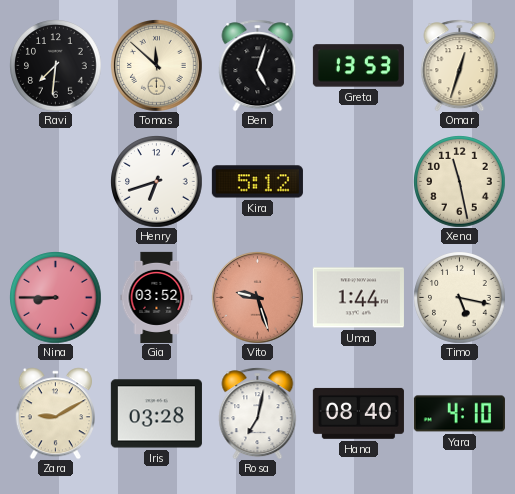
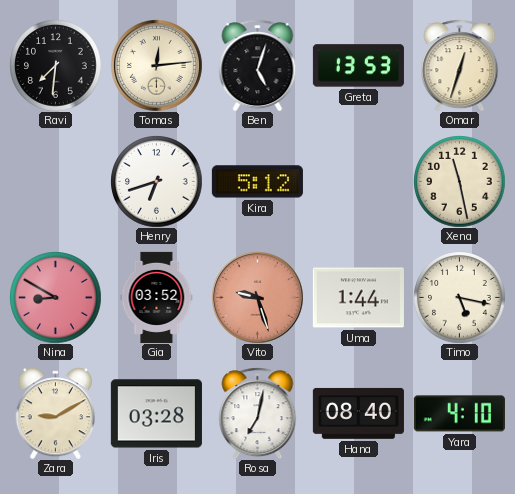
Tomas: 11:52 -> 12:14
Nina: 8:45 -> 8:50
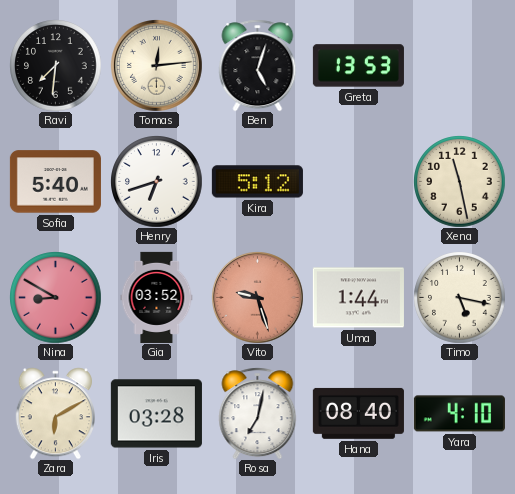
Omar: 12:33 -> none
Sofia: none -> 5:40
Zara: 9:10 -> 6:10
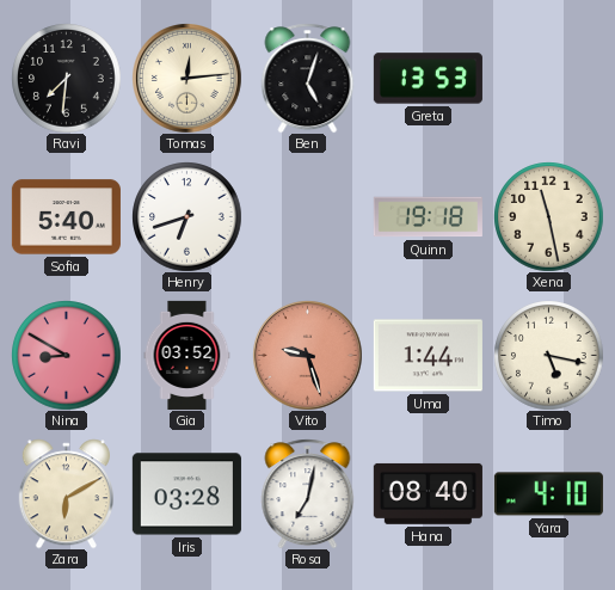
Kira: 5:12 -> none
Quinn: none -> 19:18
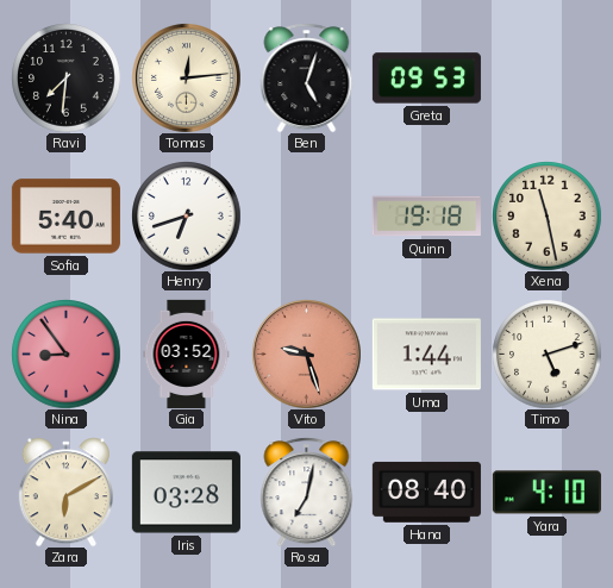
Greta: 13:53 -> 09:53
Nina: 8:50 -> 8:54
Timo: 5:17 -> 5:12
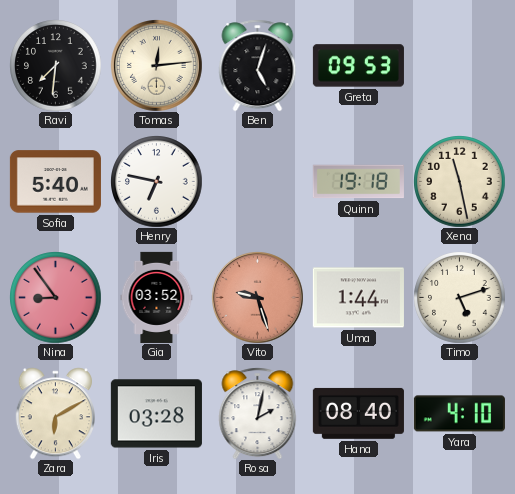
Henry: 6:42 -> 6:47
Rosa: 7:02 -> 2:02
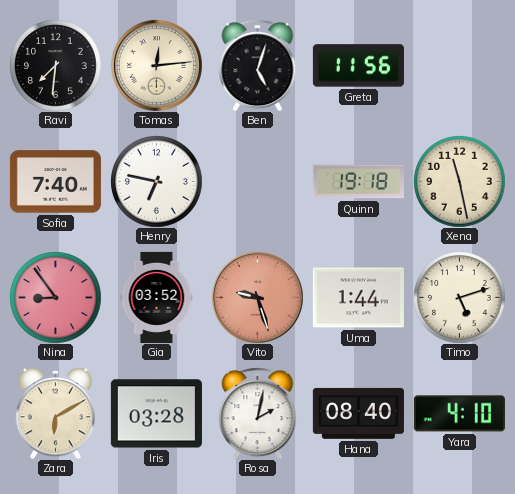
Greta: 09:53 -> 11:56
Sofia: 5:40 -> 7:40
